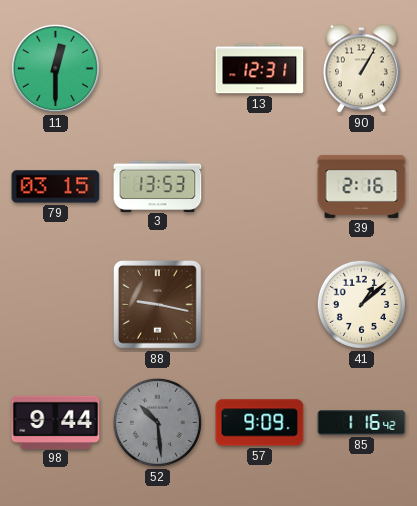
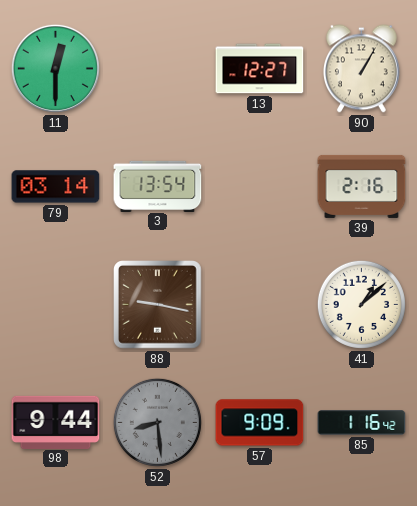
13: 12:31 -> 12:27
79: 03:15 -> 03:14
3: 13:53 -> 13:54
52: 10:29 -> 8:29
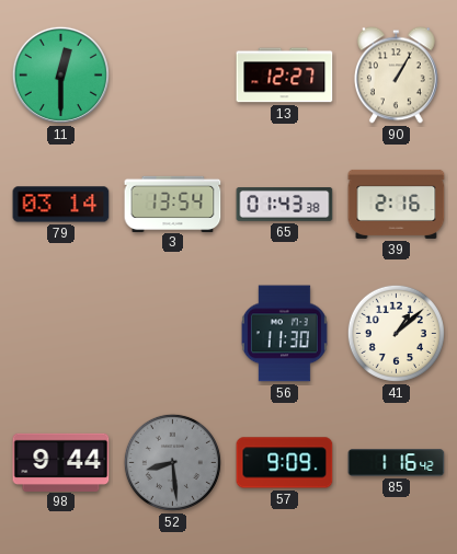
65: none -> 01:43
88: 9:17 -> none
56: none -> 11:30
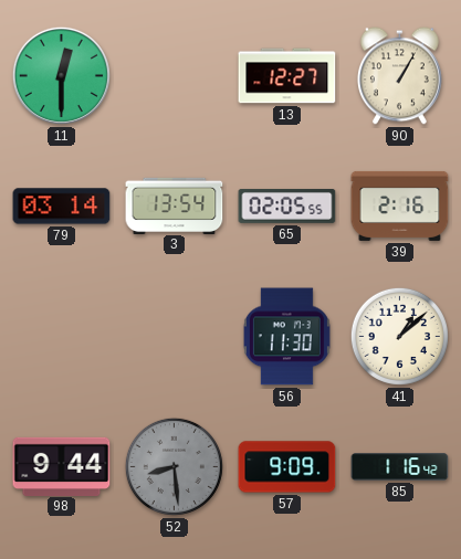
65: 01:43 -> 02:05
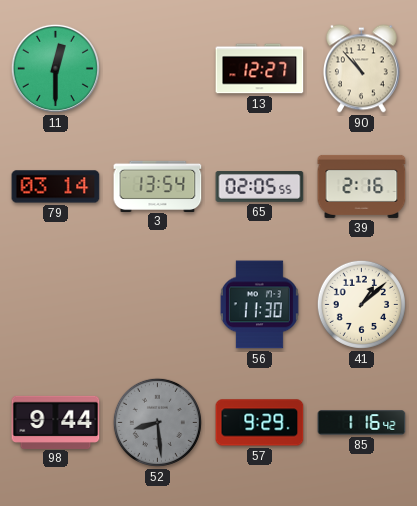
90: 1:05 -> 10:53
57: 9:09 -> 9:29
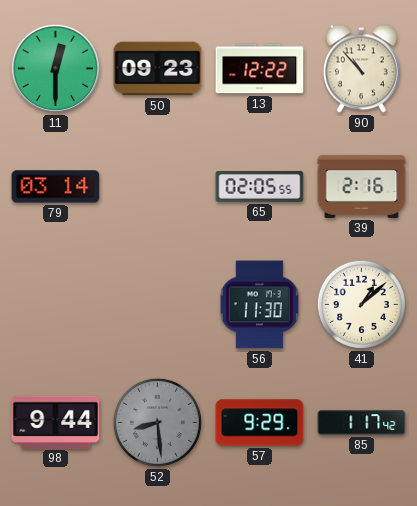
50: none -> 09:23
13: 12:27 -> 12:22
3: 13:54 -> none
85: 1:16 -> 1:17
